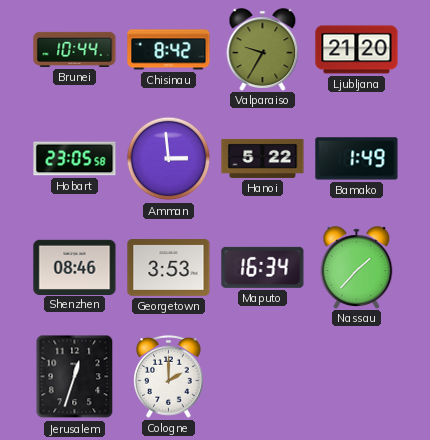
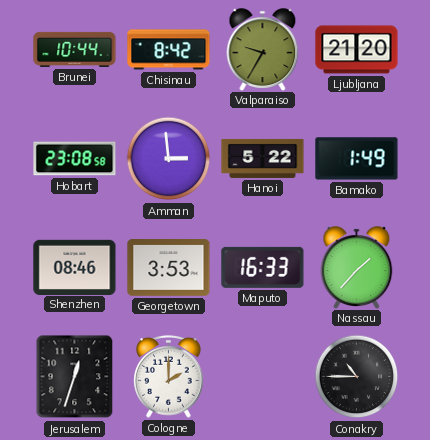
Hobart: 23:05 -> 23:08
Maputo: 16:34 -> 16:33
Conakry: none -> 10:45
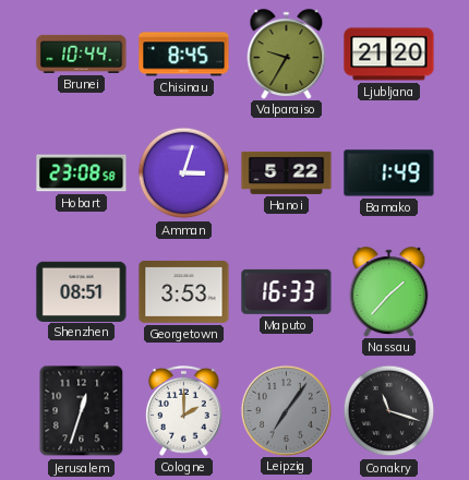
Chisinau: 8:42 -> 8:45
Amman: 2:59 -> 3:03
Shenzhen: 08:46 -> 08:51
Leipzig: none -> 7:06
Conakry: 10:45 -> 11:18
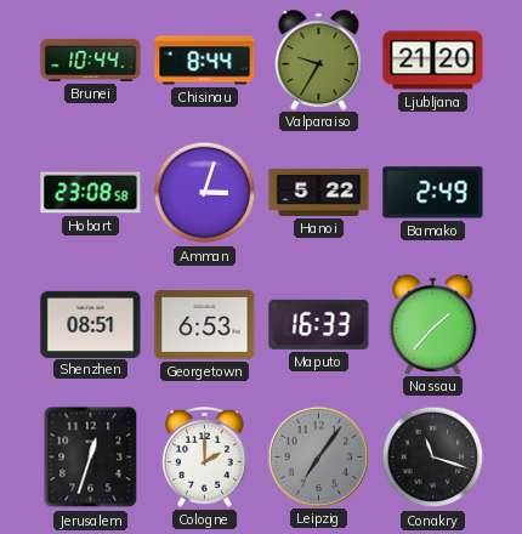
Chisinau: 8:45 -> 8:44
Bamako: 1:49 -> 2:49
Georgetown: 3:53 -> 6:53
